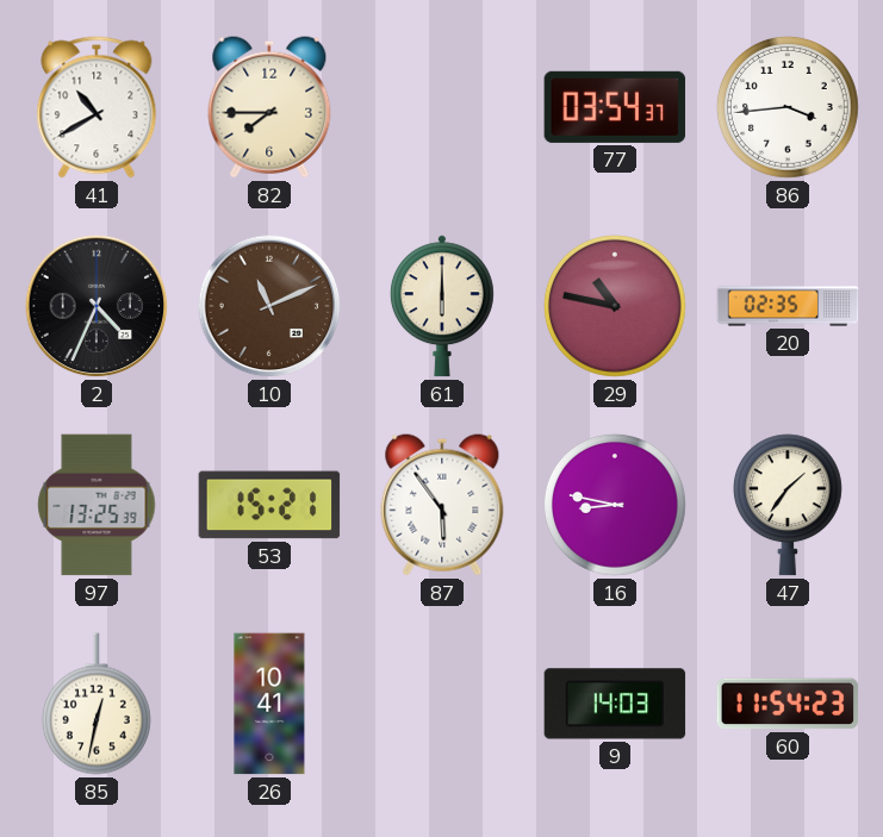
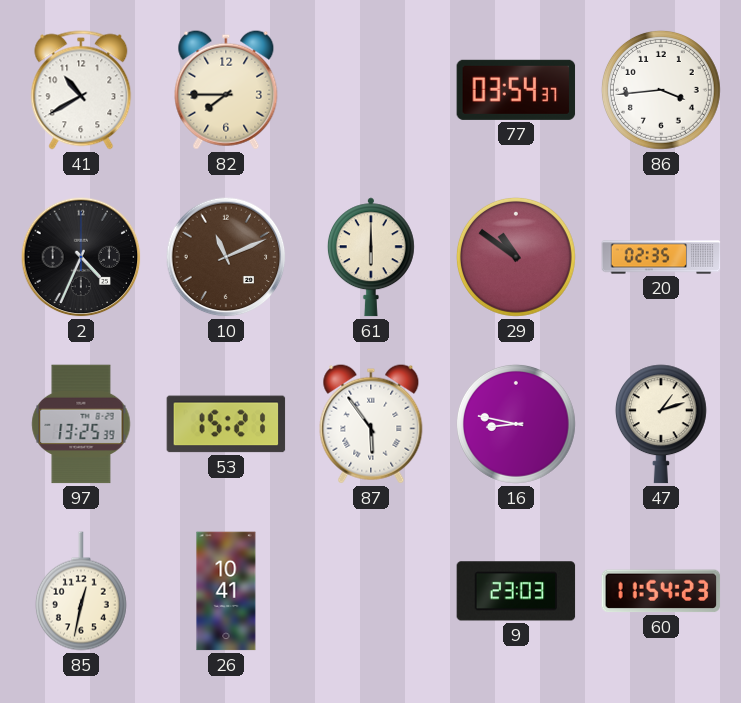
29: 10:47 -> 10:51
47: 1:36 -> 1:12
9: 14:03 -> 23:03
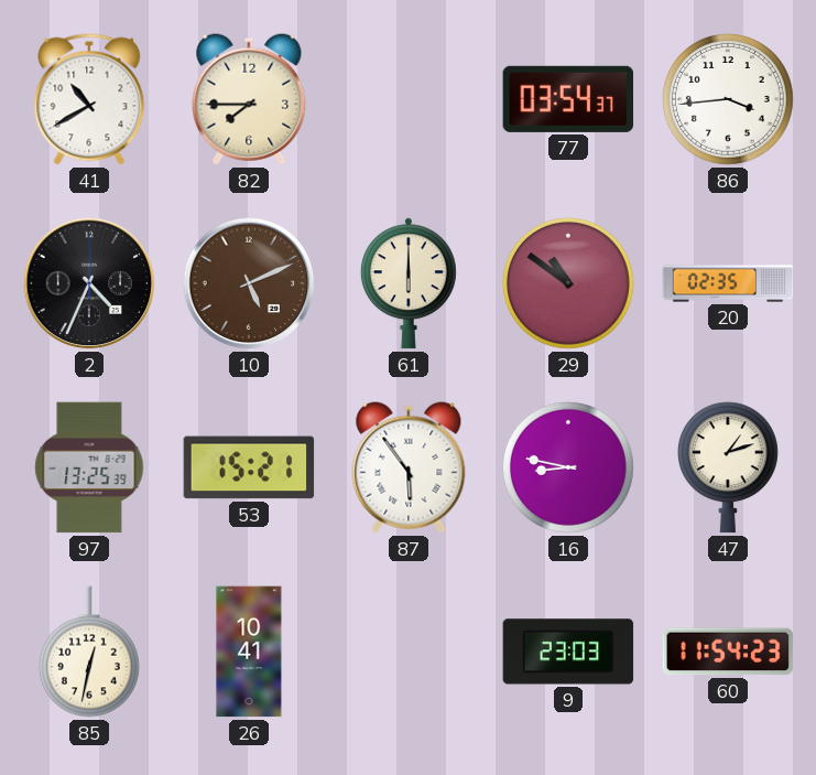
10: 11:11 -> 5:11
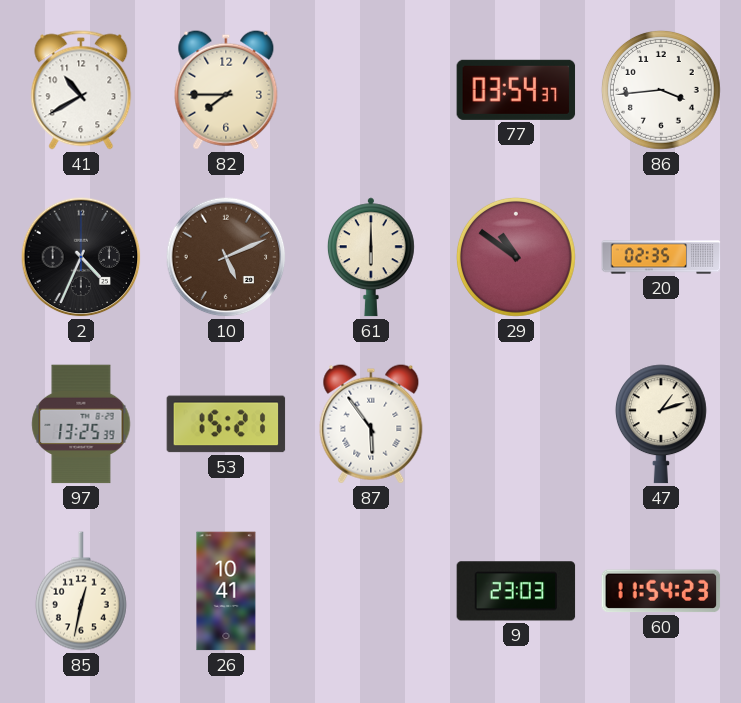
16: 8:47 -> none
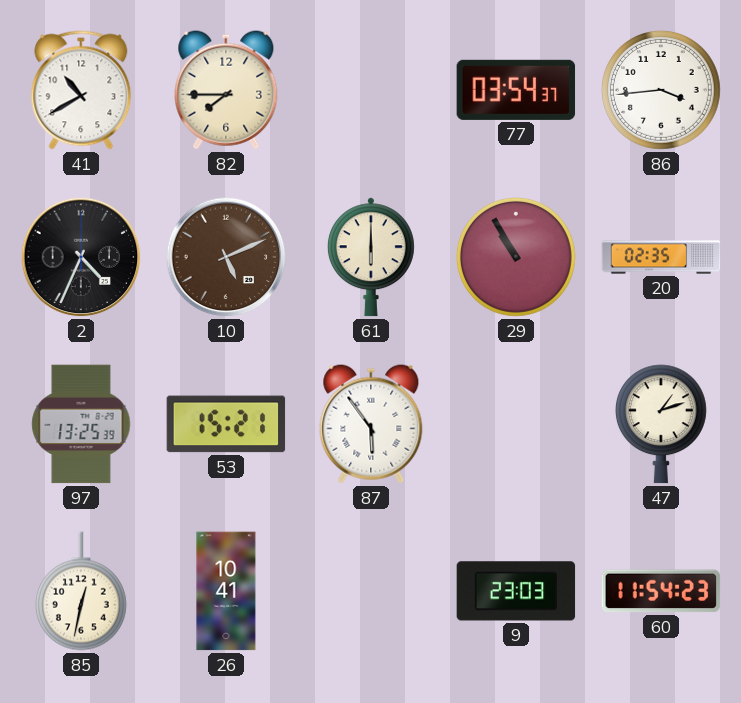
29: 10:51 -> 10:55
